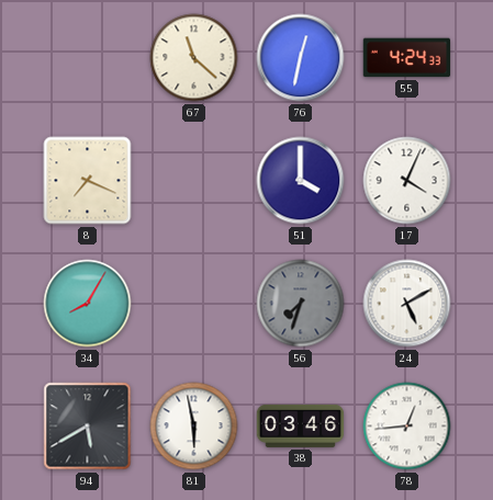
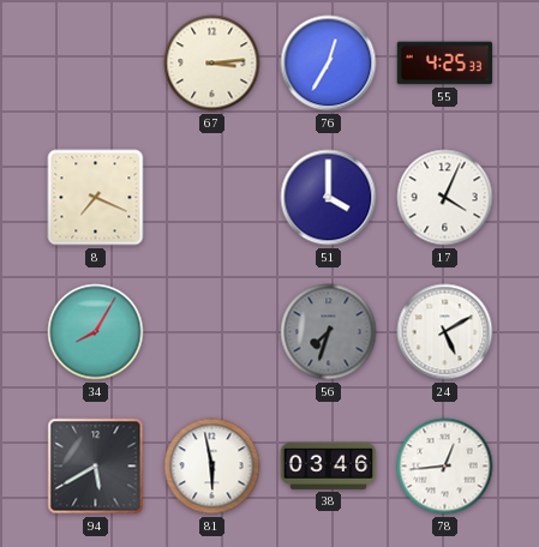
67: 11:22 -> 3:14
76: 12:32 -> 12:35
55: 4:24 -> 4:25
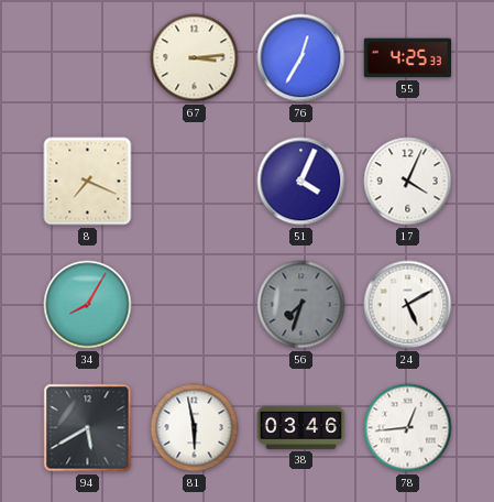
51: 4:00 -> 4:04
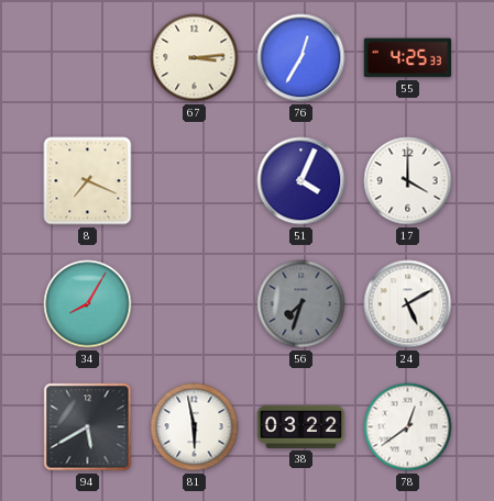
17: 4:04 -> 4:00
38: 03:46 -> 03:22
78: 12:44 -> 12:39
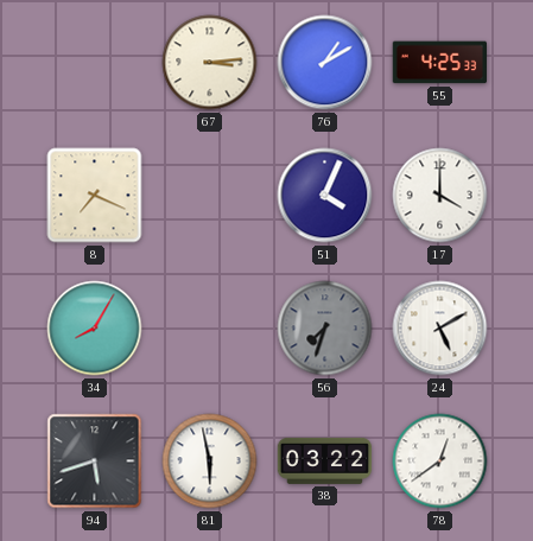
76: 12:35 -> 1:10
94: 5:40 -> 5:42
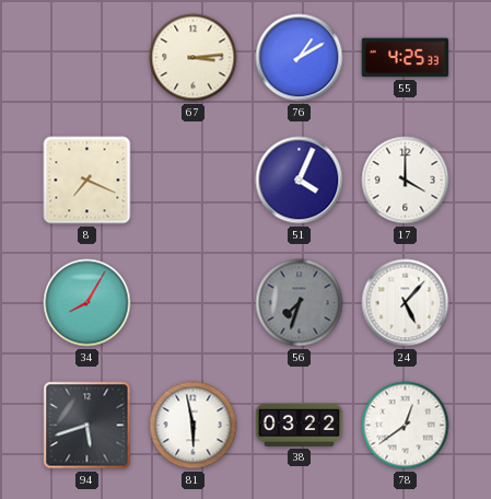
24: 5:10 -> 5:07
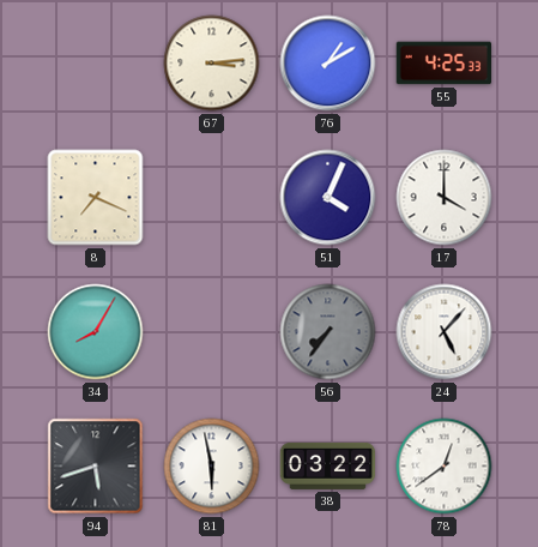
56: 7:33 -> 7:36
